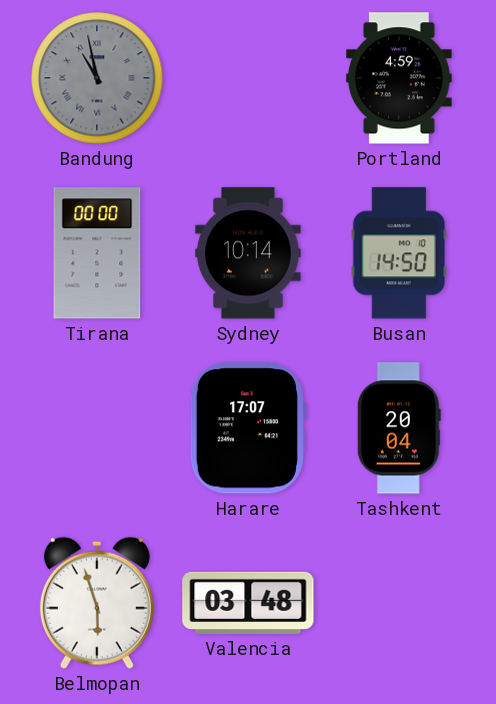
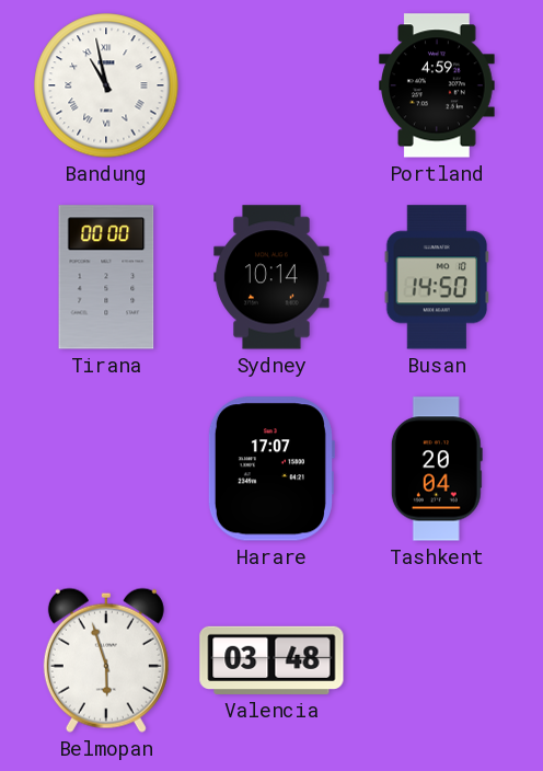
Bandung dial: grey -> white
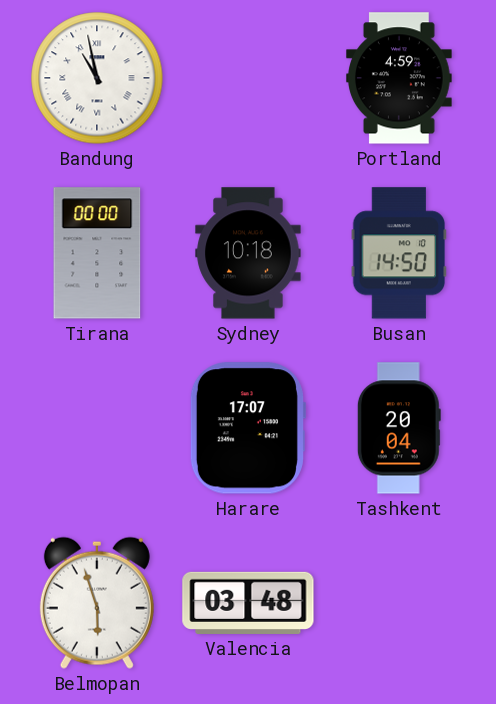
Sydney: 10:14 -> 10:18
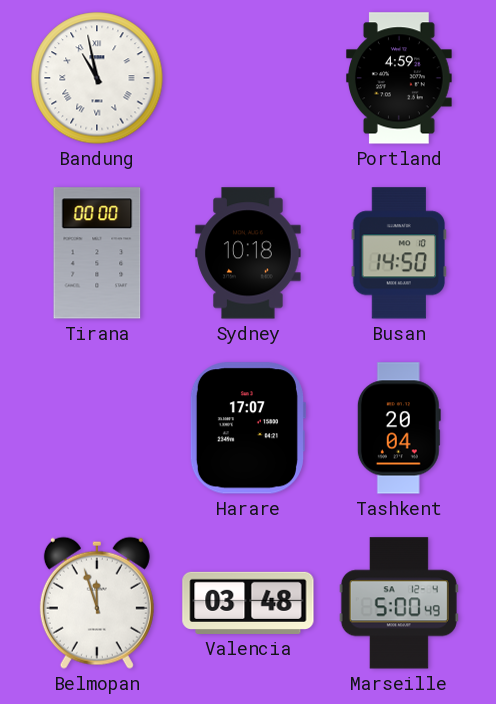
Belmopan: 5:57 -> 11:57
Marseille: none -> 5:00
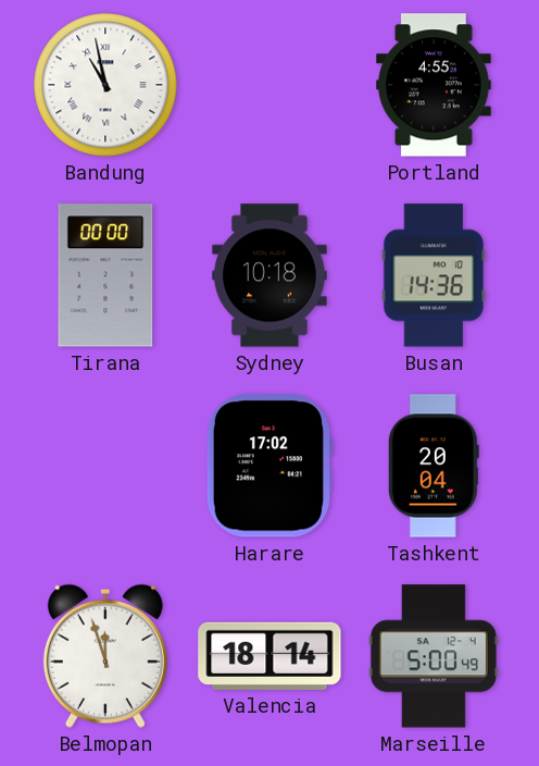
Portland: 4:59 -> 4:55
Busan: 14:50 -> 14:36
Harare: 17:07 -> 17:02
Valencia: 03:48 -> 18:14
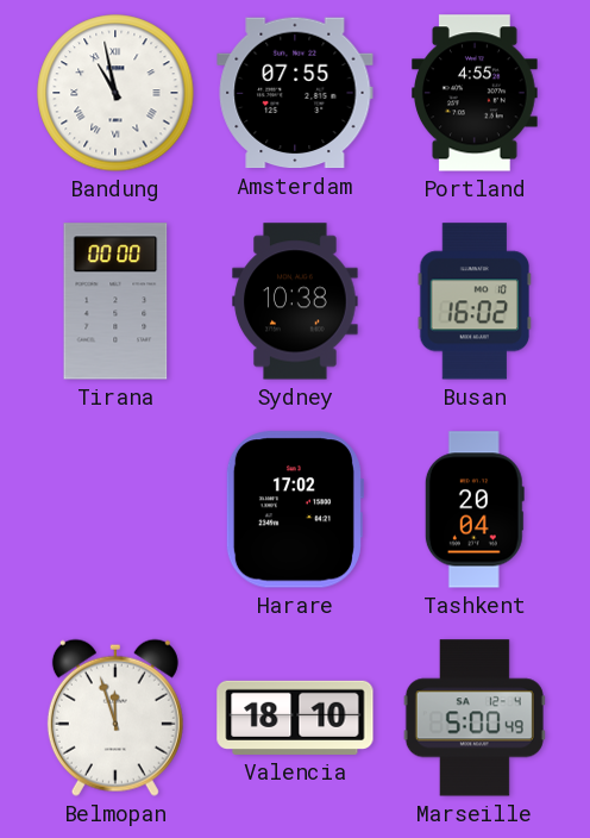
Amsterdam: none -> 07:55
Sydney: 10:18 -> 10:38
Busan: 14:36 -> 16:02
Valencia: 18:14 -> 18:10
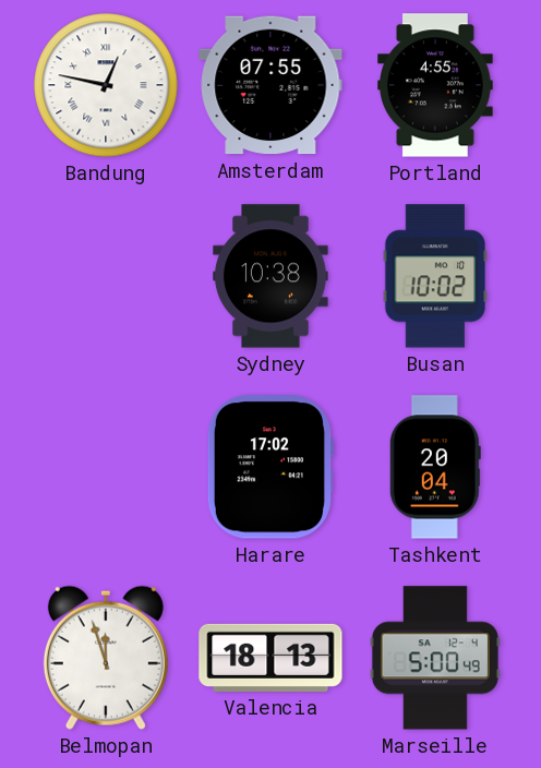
Bandung: 10:58 -> 12:47
Tirana: 00:00 -> none
Busan: 16:02 -> 10:02
Valencia: 18:10 -> 18:13
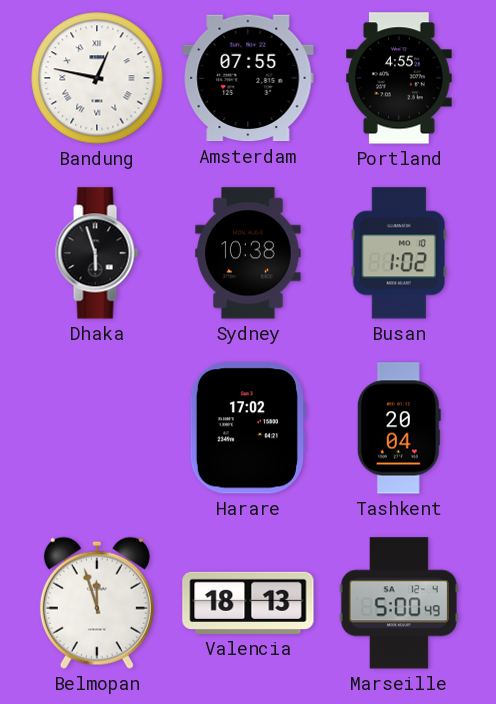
Dhaka: none -> 5:57
Busan: 10:02 -> 1:02
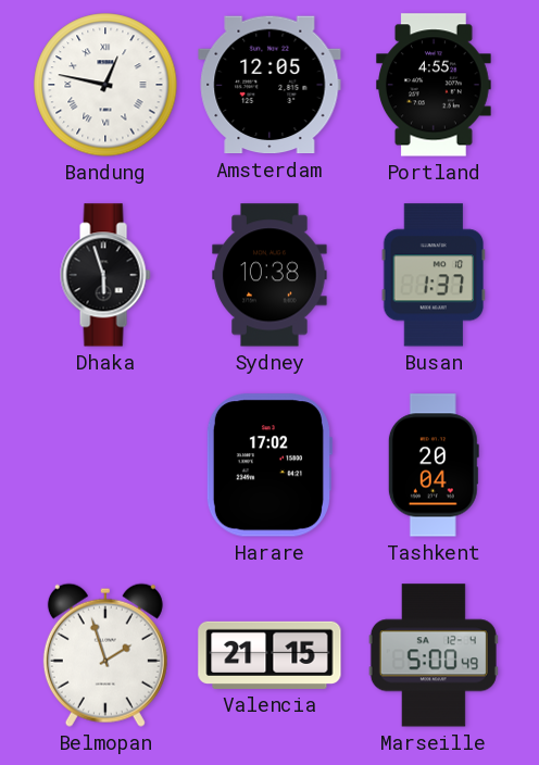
Amsterdam: 07:55 -> 12:05
Busan: 1:02 -> 1:37
Belmopan: 11:57 -> 1:57
Valencia: 18:13 -> 21:15
